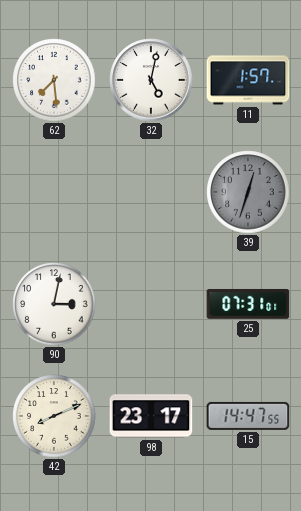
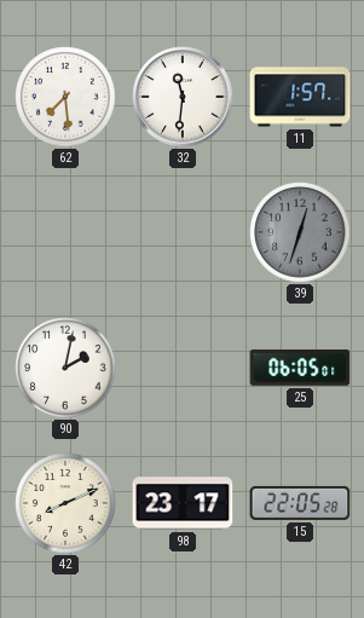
32: 5:02 -> 11:31
90: 3:02 -> 2:02
25: 07:31 -> 06:05
15: 14:47 -> 22:05
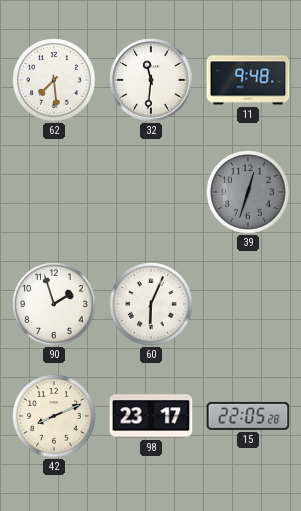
11: 1:57 -> 9:48
90: 2:02 -> 1:57
60: none -> 6:04
25: 06:05 -> none
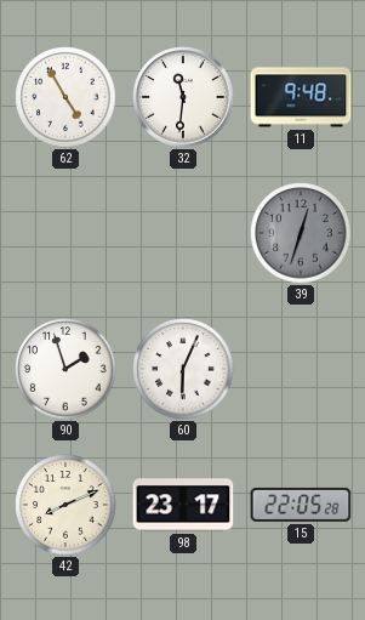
62: 7:29 -> 4:55
